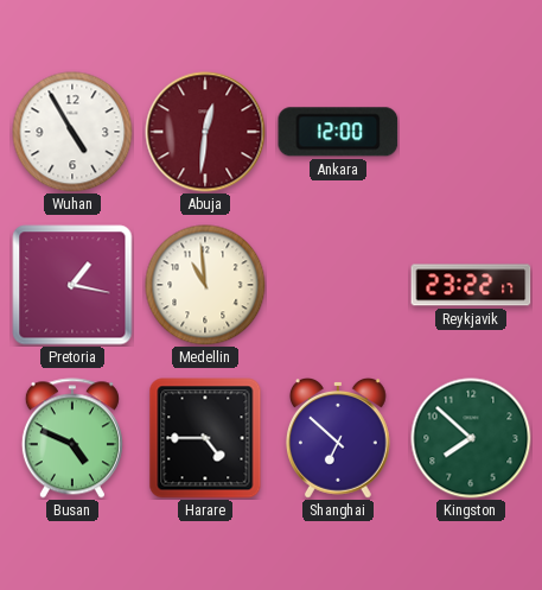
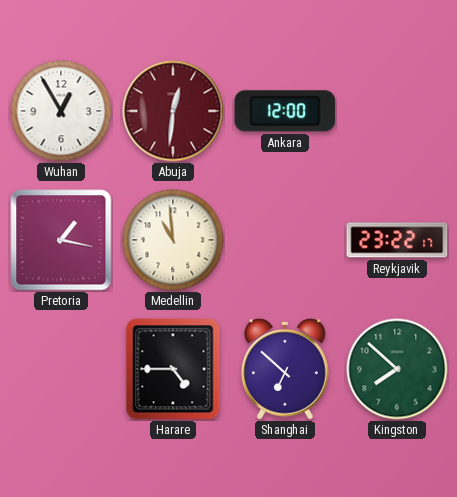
Wuhan: 4:55 -> 12:55
Busan: 4:49 -> none
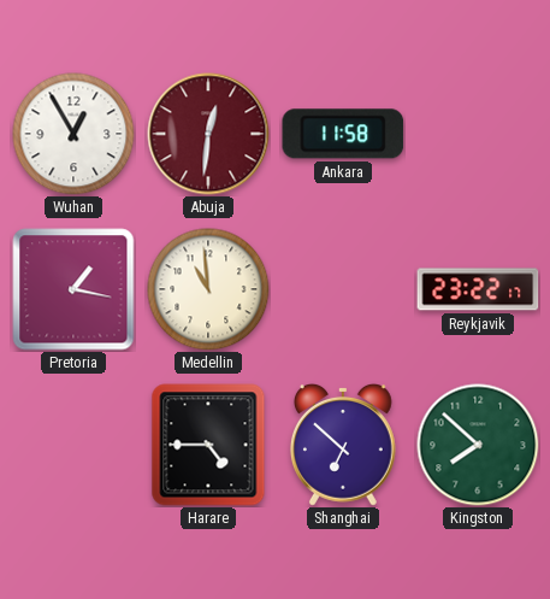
Ankara: 12:00 -> 11:58
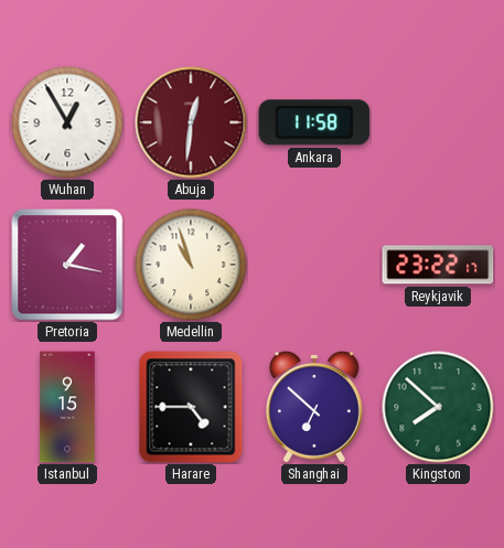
Medellin: 10:59 -> 10:57
Istanbul: none -> 9:15
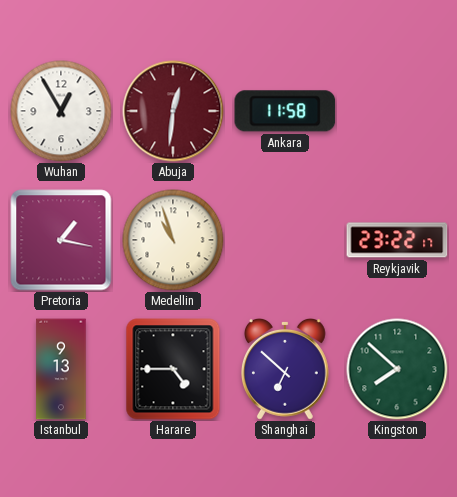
Istanbul: 9:15 -> 9:13
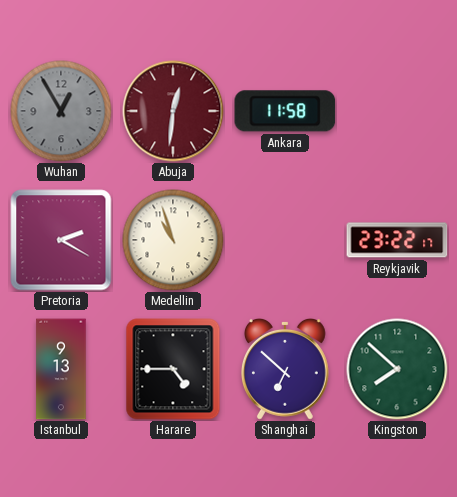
Wuhan dial: white -> grey
Pretoria: 1:17 -> 2:20
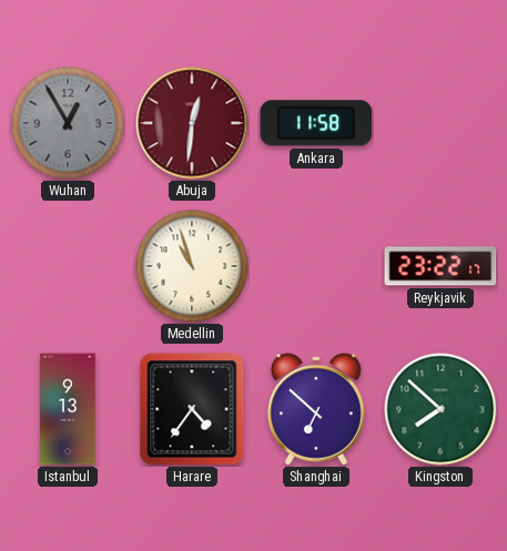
Pretoria: 2:20 -> none
Harare: 4:45 -> 4:36
